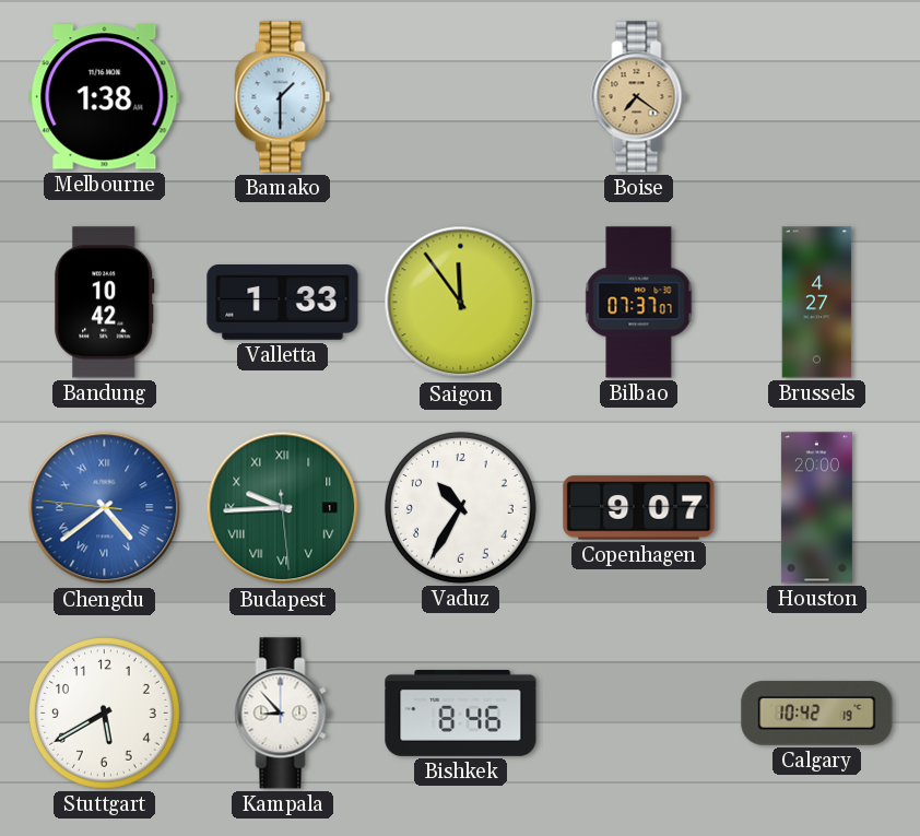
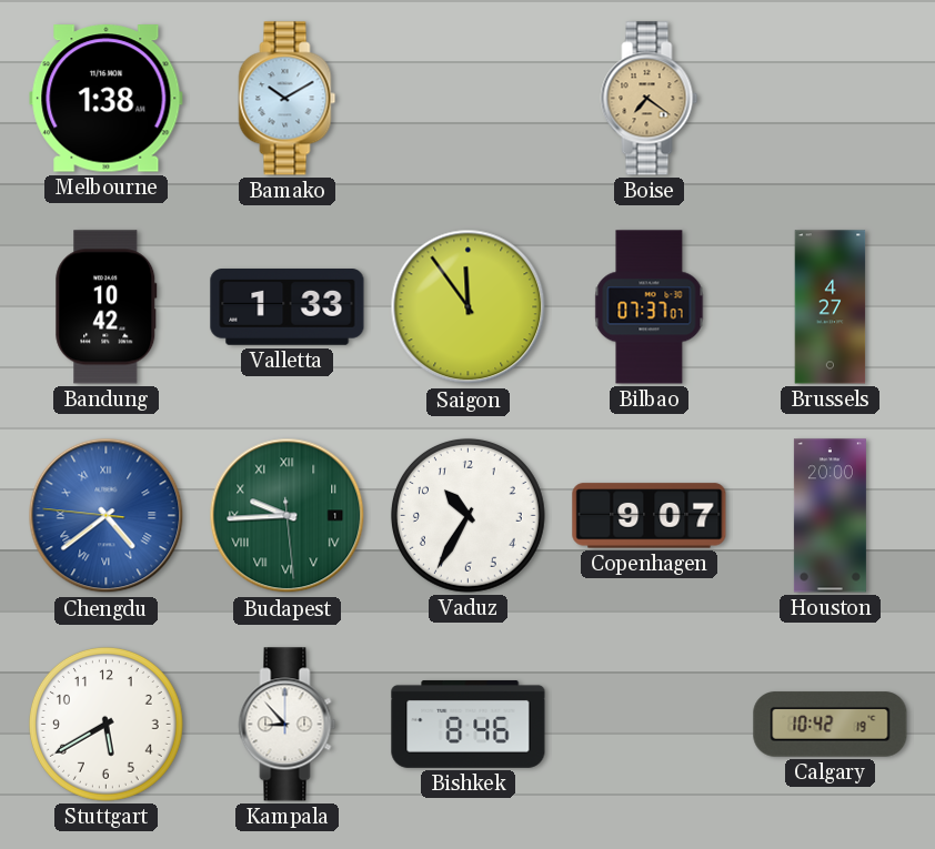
Bamako: 1:30 -> 10:10
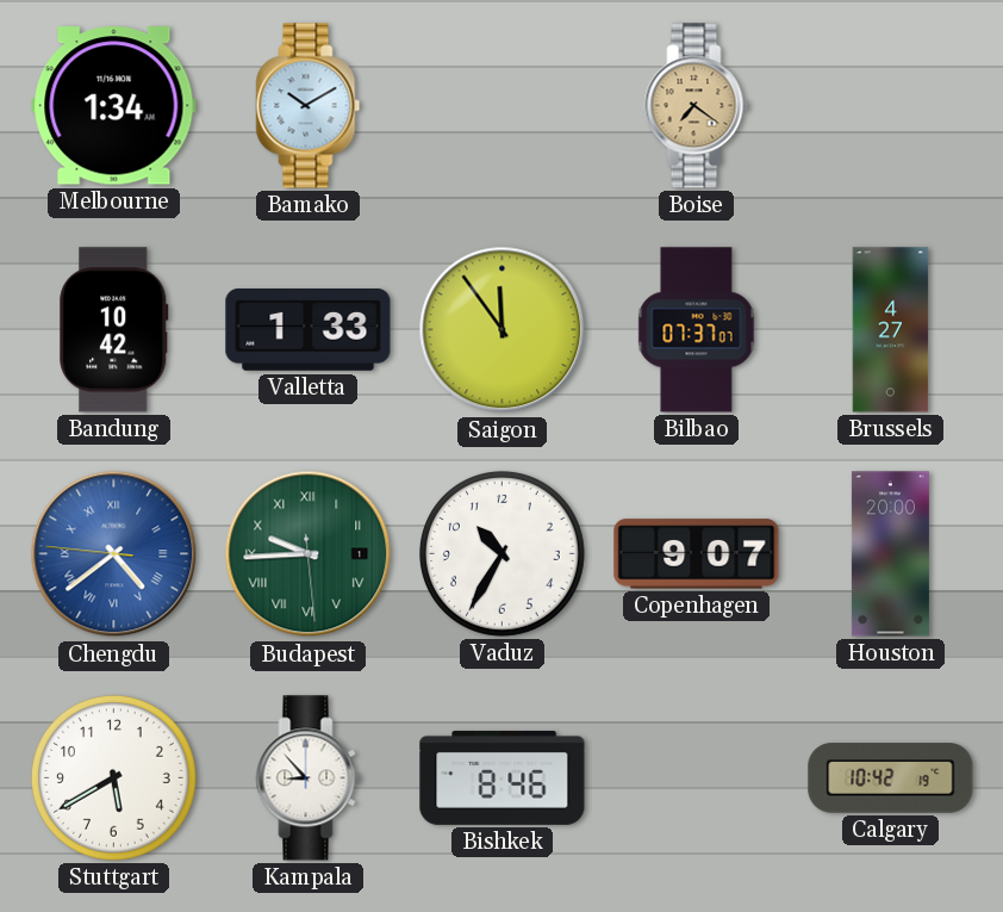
Melbourne: 1:38 -> 1:34
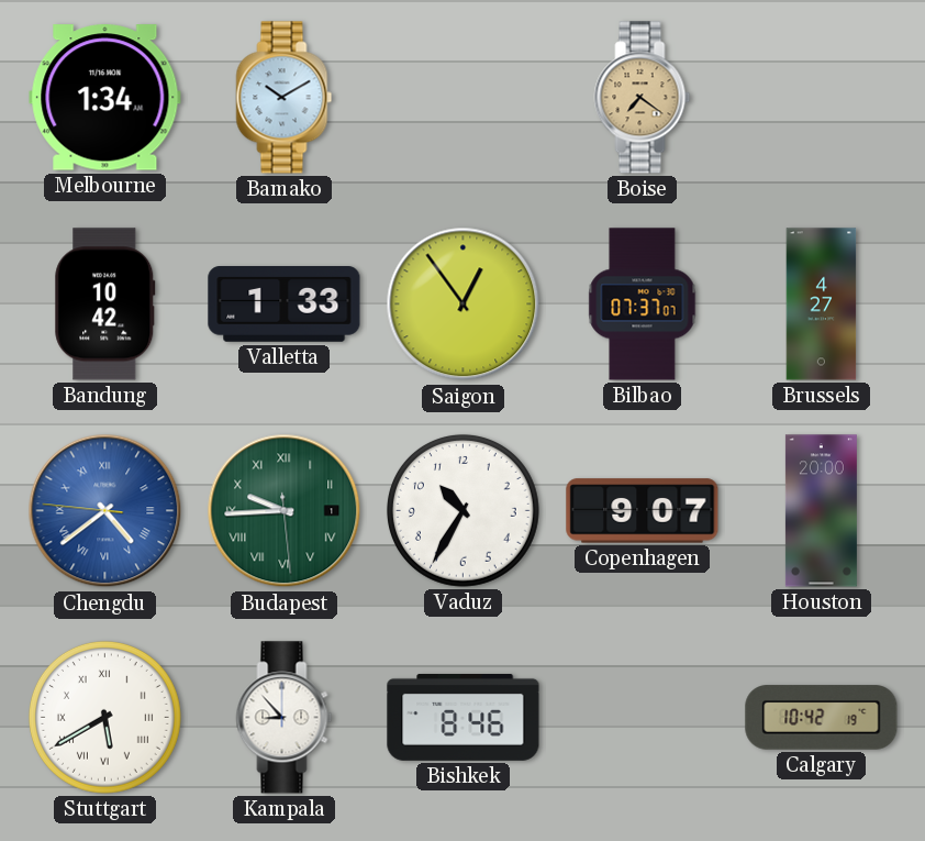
Saigon: 11:54 -> 12:54
Stuttgart numerals: Arabic -> Roman
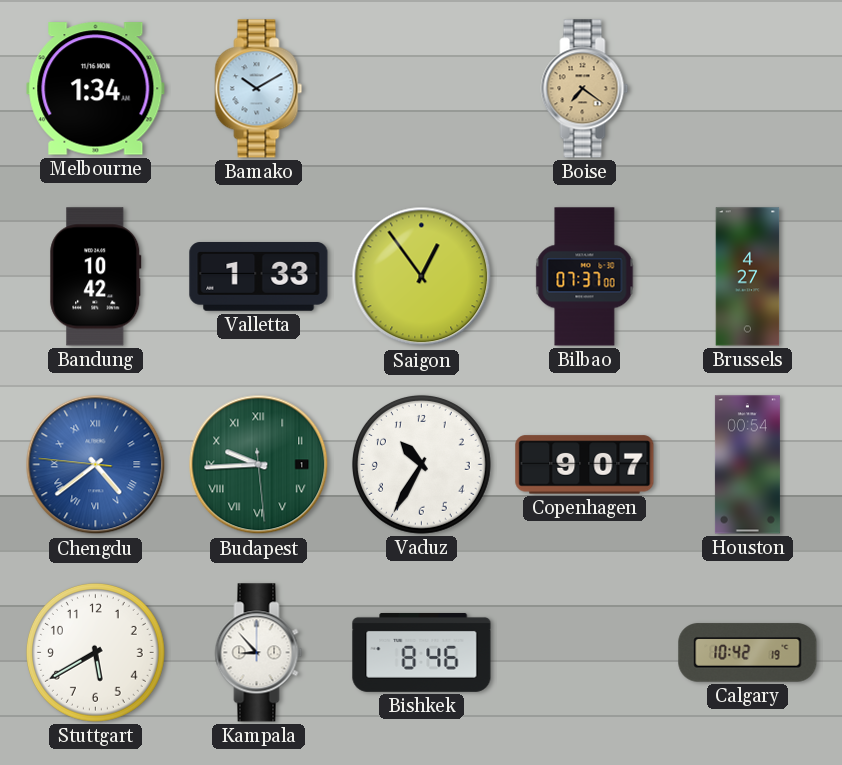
Bilbao: 07:37:07 -> 07:37:00
Houston: 20:00 -> 00:54
Stuttgart numerals: Roman -> Arabic
